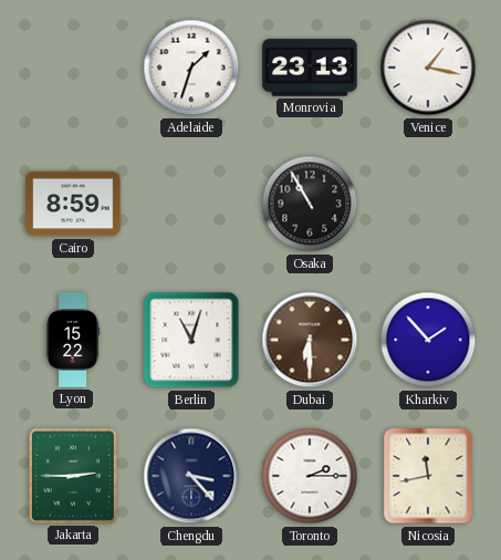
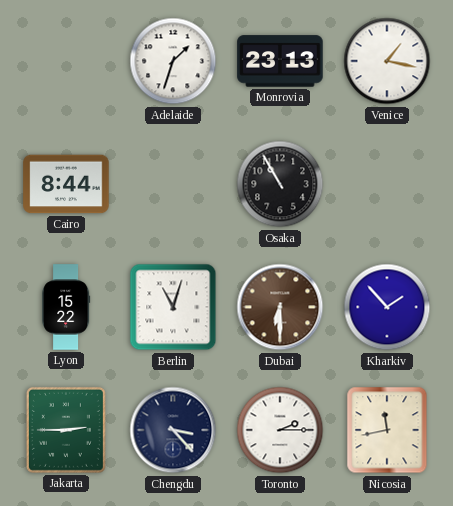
Cairo: 8:59 -> 8:44
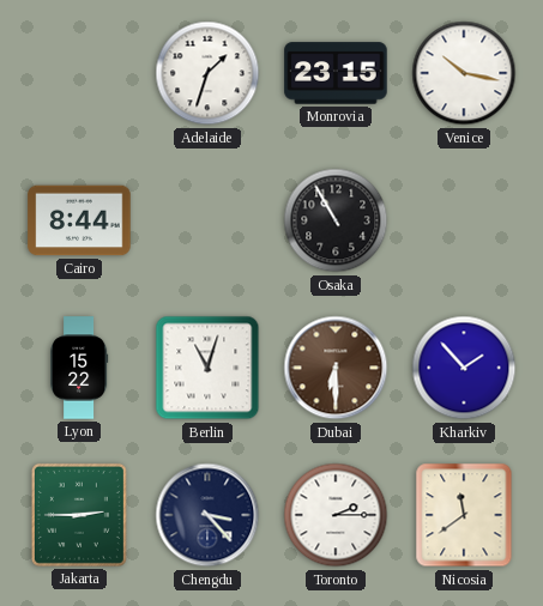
Monrovia: 23:13 -> 23:15
Venice: 1:17 -> 10:17
Nicosia: 11:43 -> 11:39
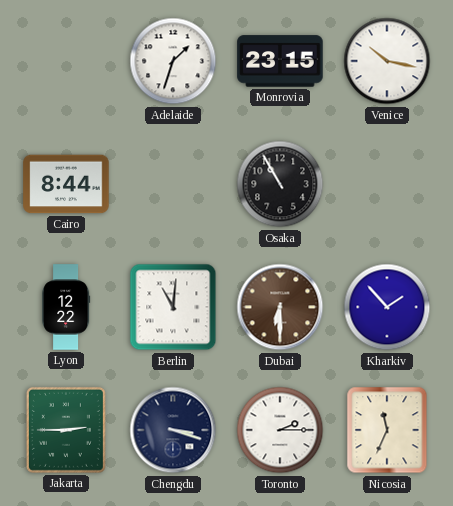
Lyon: 15:22 -> 12:22
Berlin: 11:03 -> 11:01
Chengdu: 3:23 -> 3:18
Nicosia: 11:39 -> 11:34
